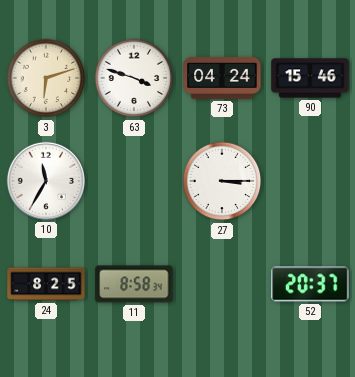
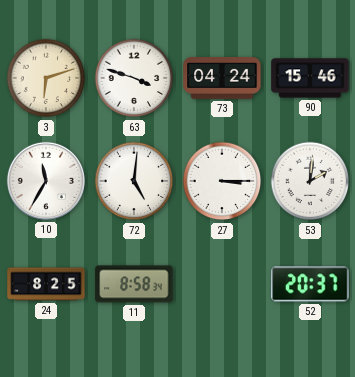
72: none -> 5:01
53: none -> 2:01
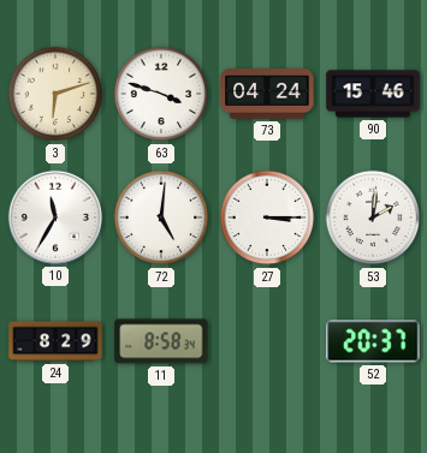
24: 8:25 -> 8:29
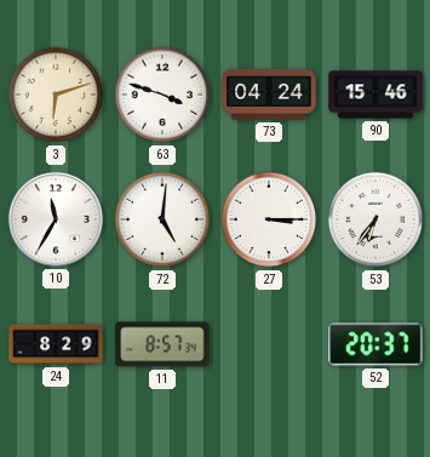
53: 2:01 -> 6:36
11: 8:58 -> 8:57
